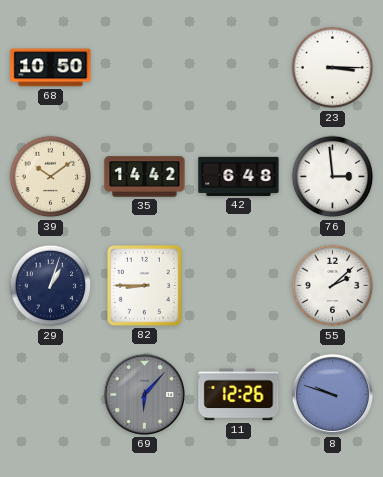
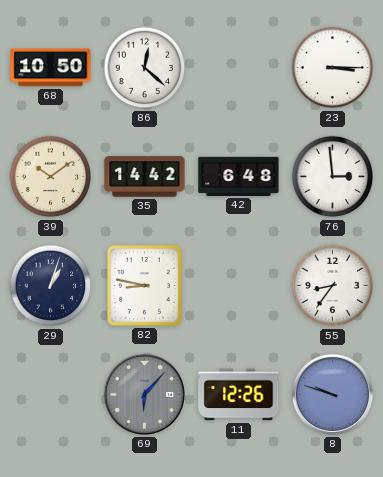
86: none -> 12:22
82: 8:45 -> 8:47
55: 2:08 -> 8:36
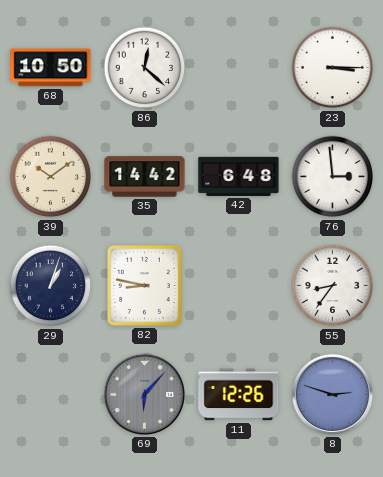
8: 9:48 -> 2:48
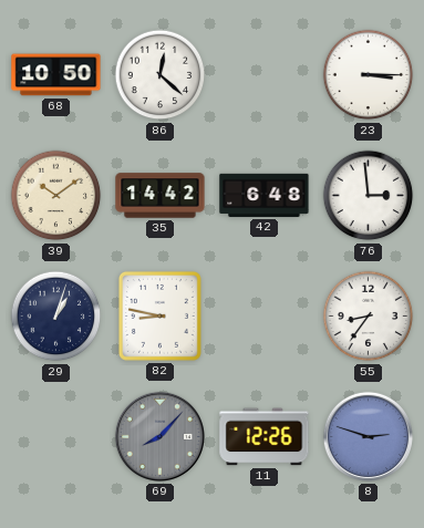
69: 6:07 -> 8:07
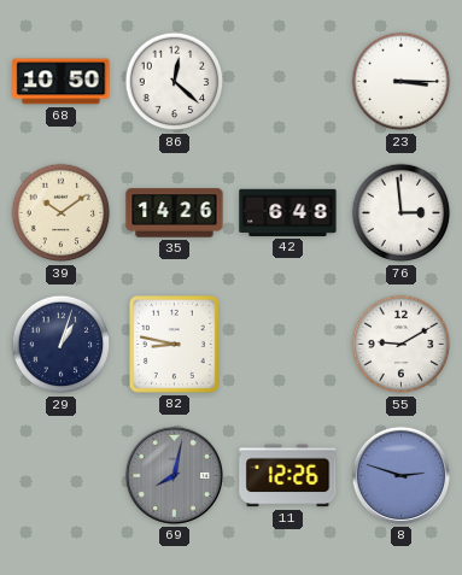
35: 14:42 -> 14:26
55: 8:36 -> 9:10
69: 8:07 -> 8:02
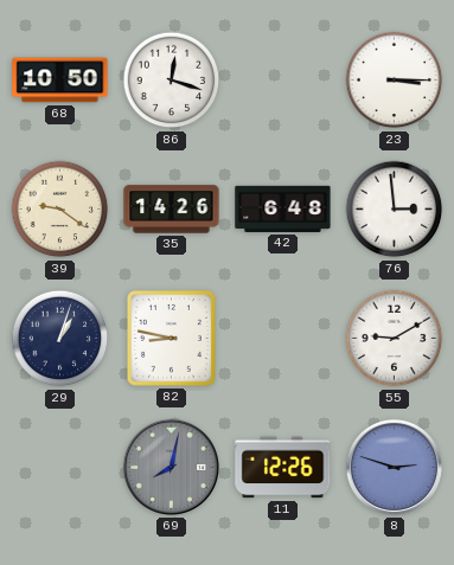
86: 12:22 -> 12:18
39: 10:09 -> 9:21
